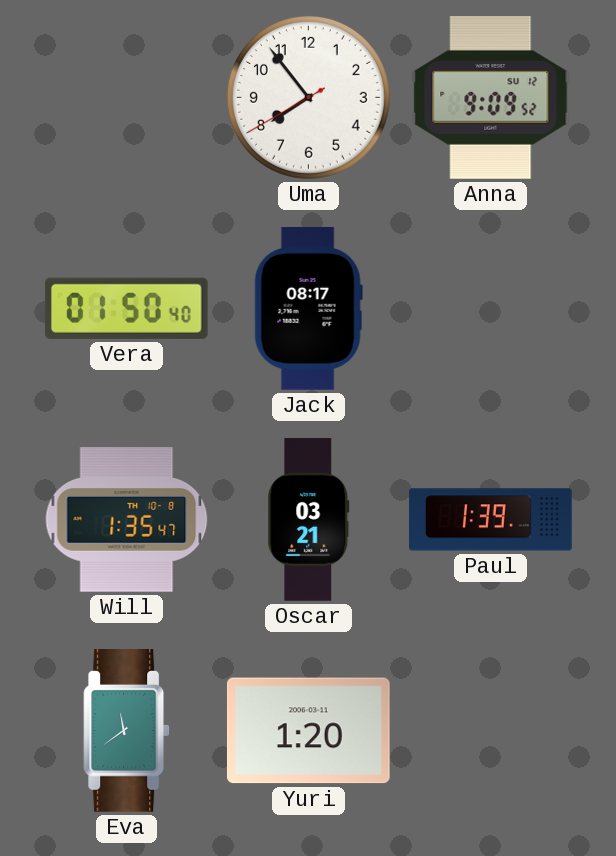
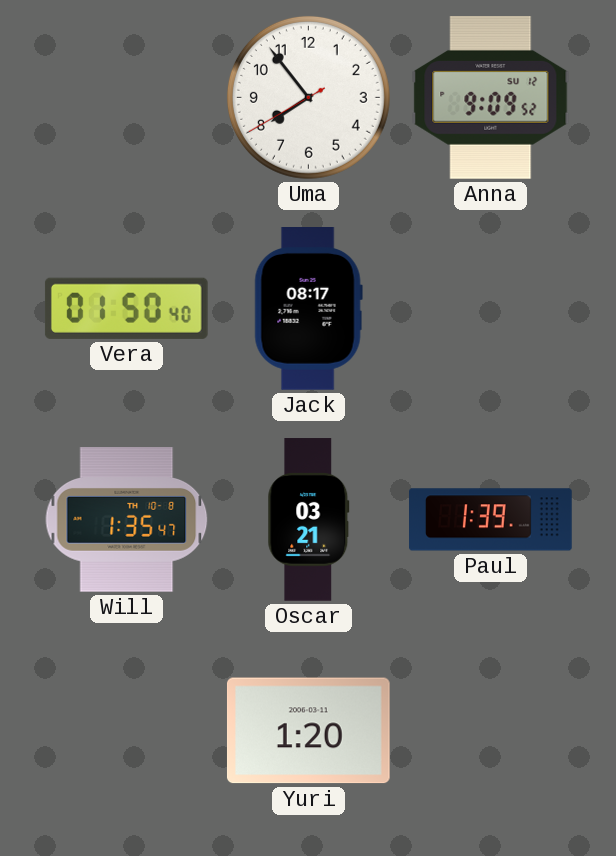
Eva: 11:39 -> none
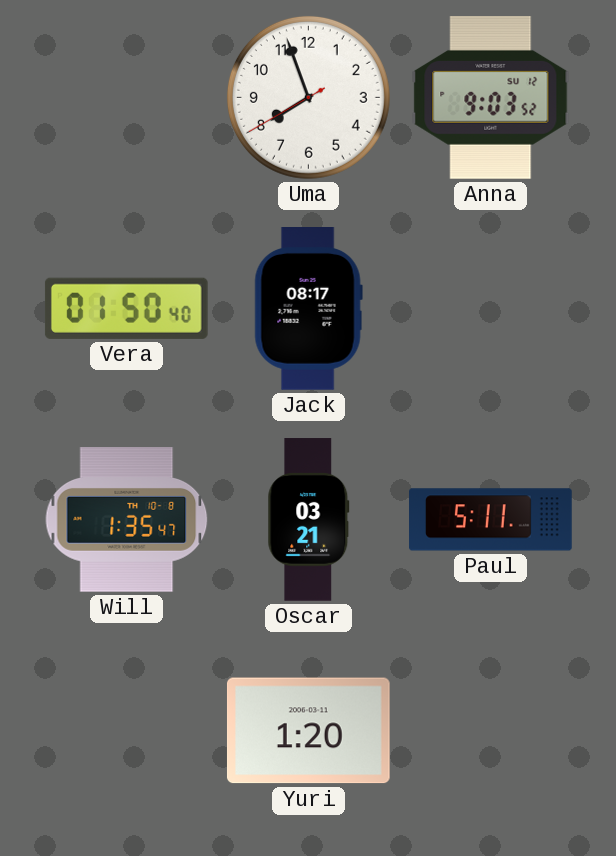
Uma: 7:53 -> 7:56
Anna: 9:09 -> 9:03
Paul: 1:39 -> 5:11
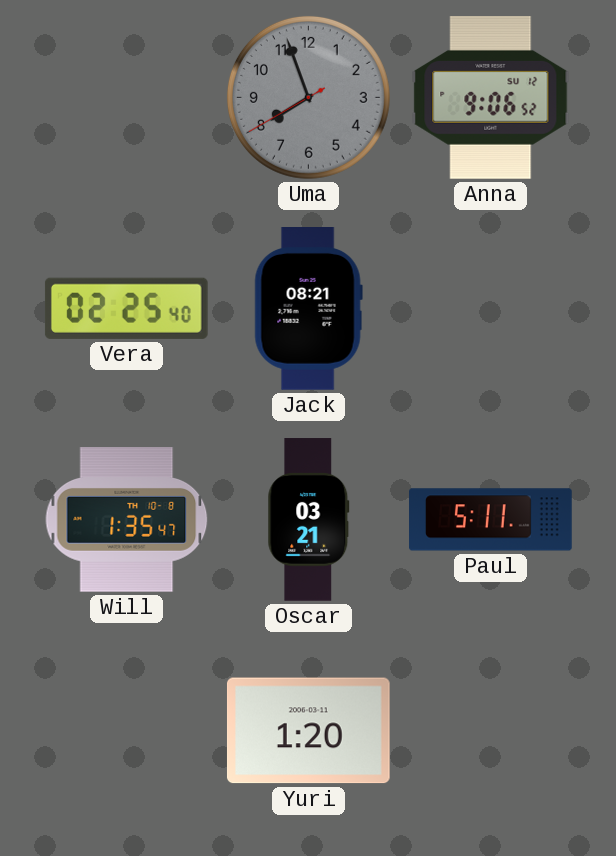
Uma dial: white -> grey
Anna: 9:03 -> 9:06
Vera: 01:50 -> 02:25
Jack: 08:17 -> 08:21
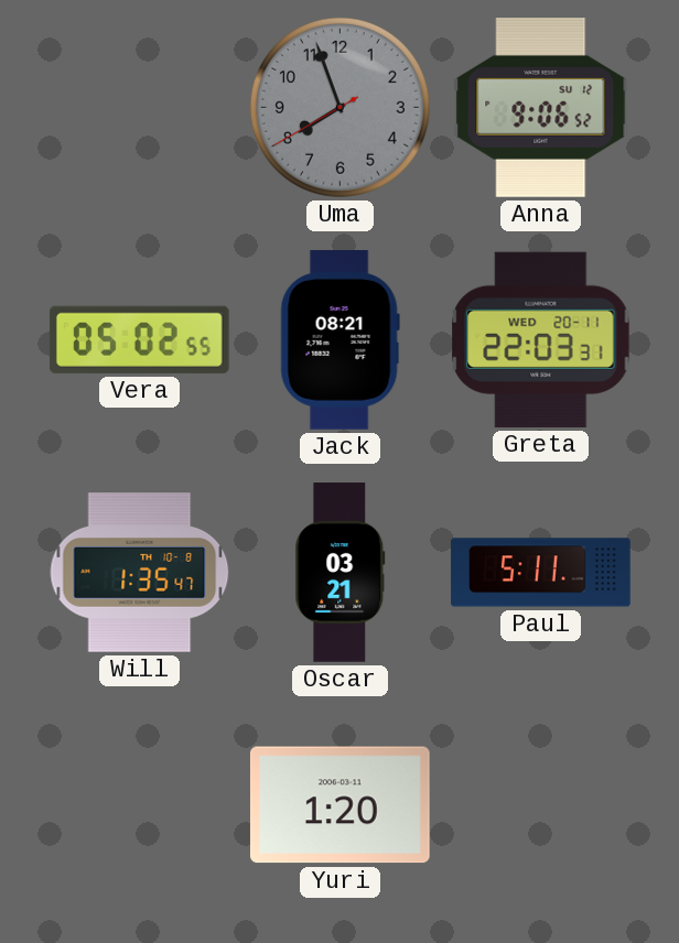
Vera: 02:25 -> 05:02
Greta: none -> 22:03
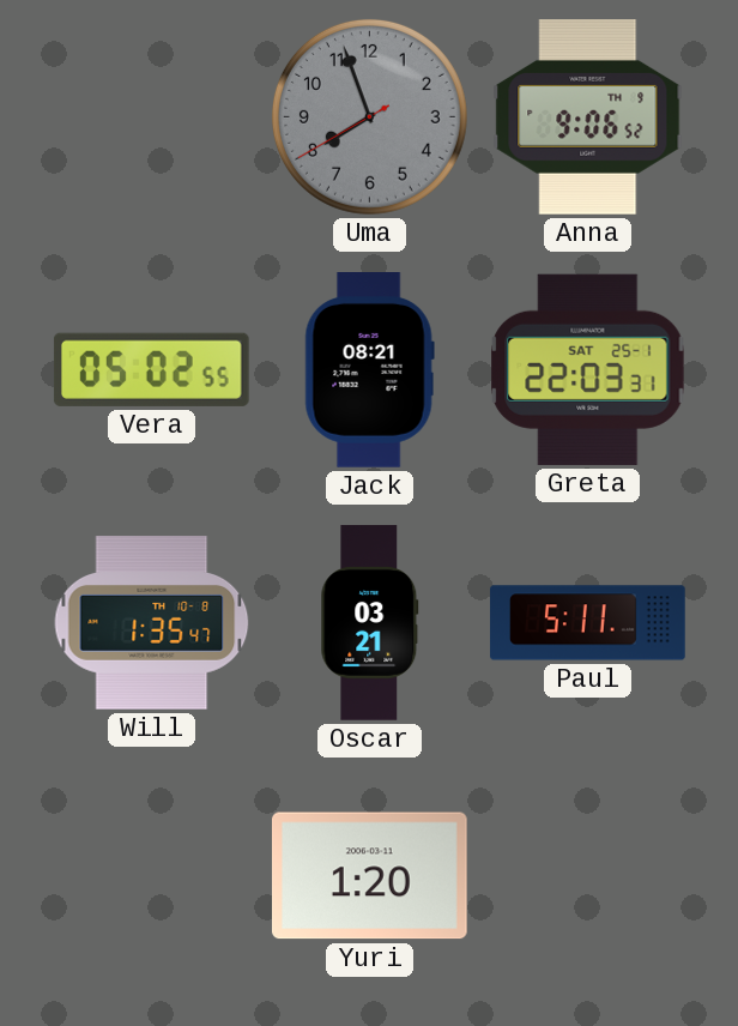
Anna date: SU 12 -> TH 9
Greta date: WED 20-11 -> SAT 25-1
